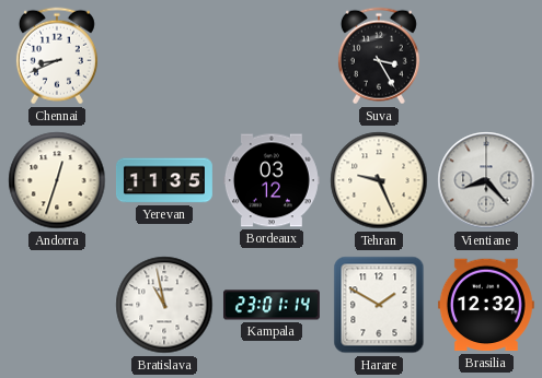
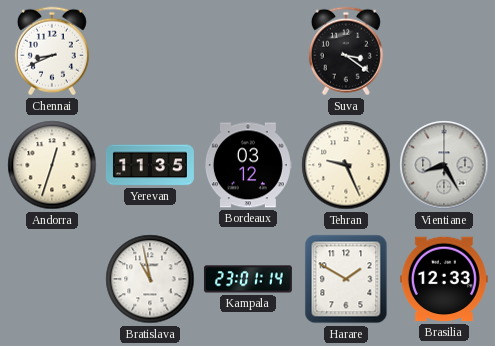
Suva: 3:25 -> 3:21
Vientiane: 8:23 -> 8:25
Brasilia: 12:32 -> 12:33
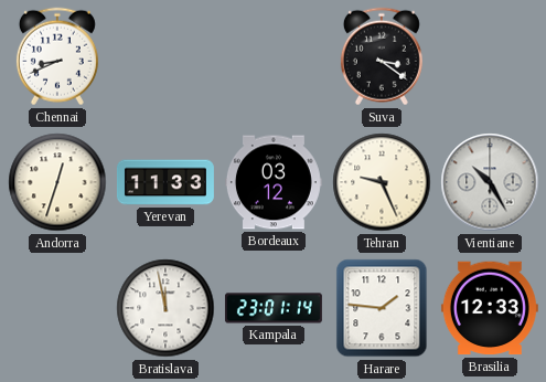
Yerevan: 11:35 -> 11:33
Vientiane: 8:25 -> 10:25
Bratislava: 10:58 -> 11:58
Harare: 1:50 -> 1:46
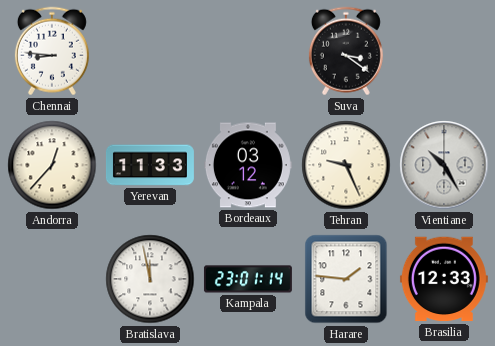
Chennai: 8:41 -> 8:46
Andorra: 12:33 -> 12:37
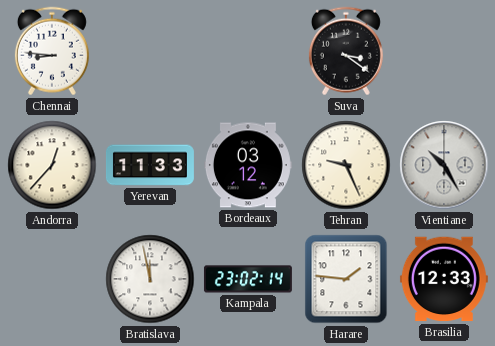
Kampala: 23:01 -> 23:02
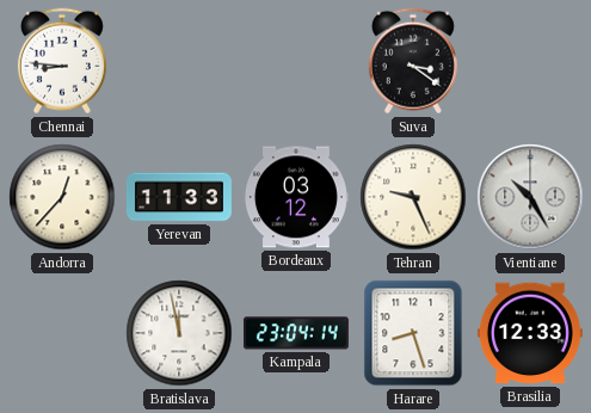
Kampala: 23:02 -> 23:04
Harare: 1:46 -> 8:27
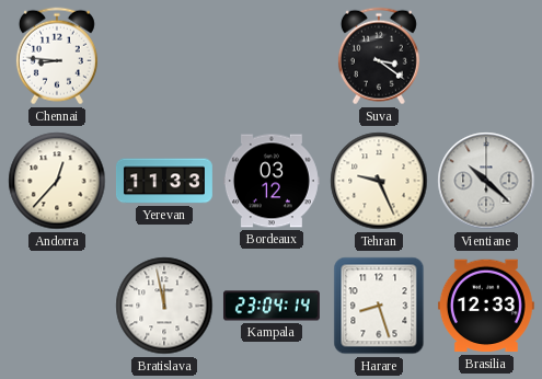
Vientiane: 10:25 -> 10:22
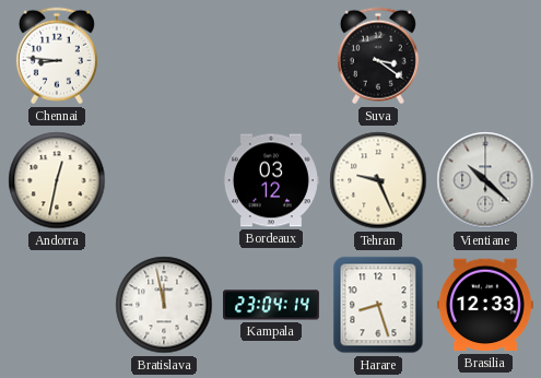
Andorra: 12:37 -> 12:32
Yerevan: 11:33 -> none
